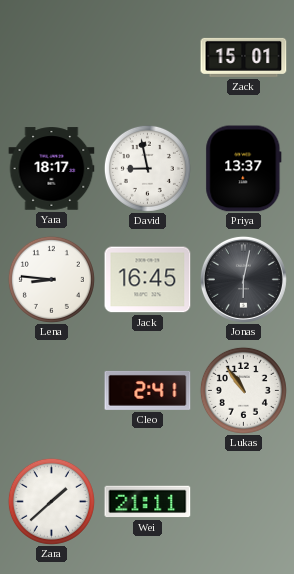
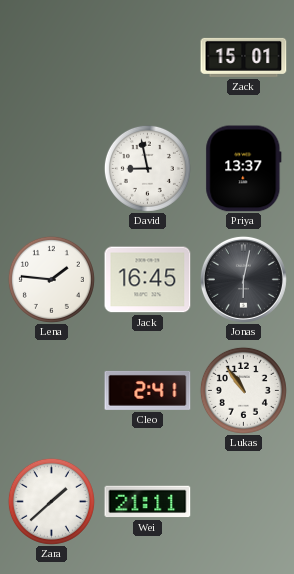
Yara: 18:17 -> none
Lena: 8:46 -> 1:46
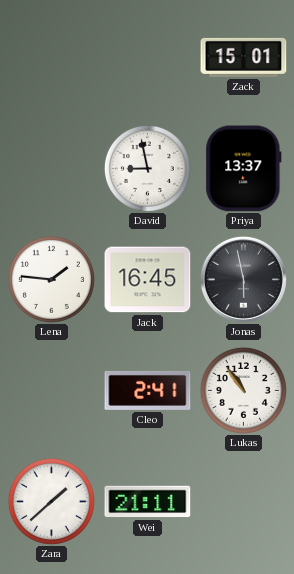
Jonas: 6:02 -> 5:58
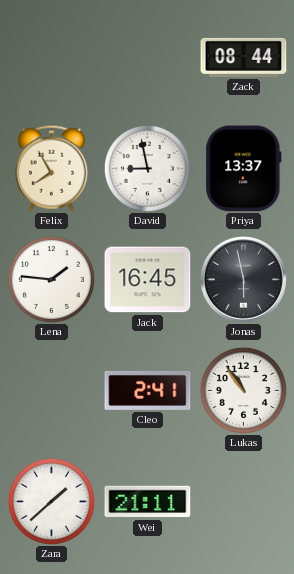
Zack: 15:01 -> 08:44
Felix: none -> 7:55
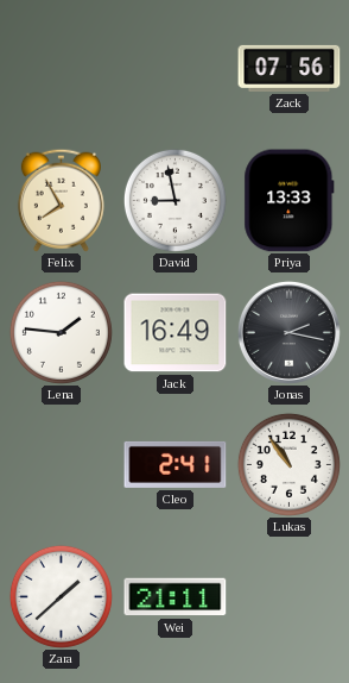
Zack: 08:44 -> 07:56
Priya: 13:37 -> 13:33
Jack: 16:45 -> 16:49
Jonas: 5:58 -> 2:17
